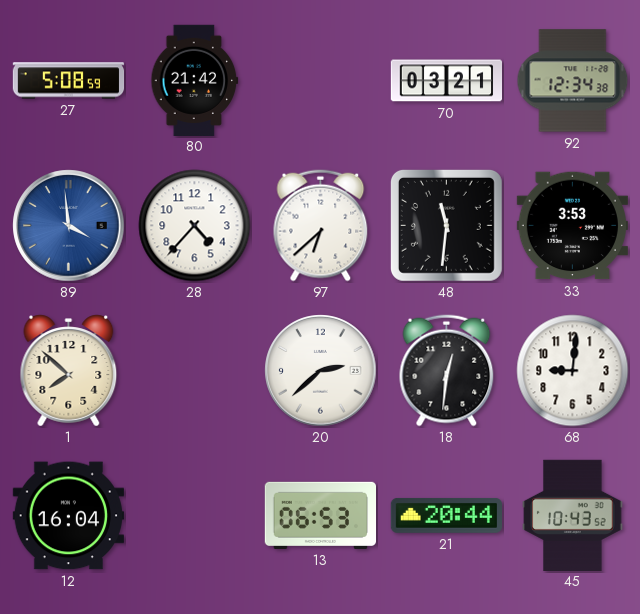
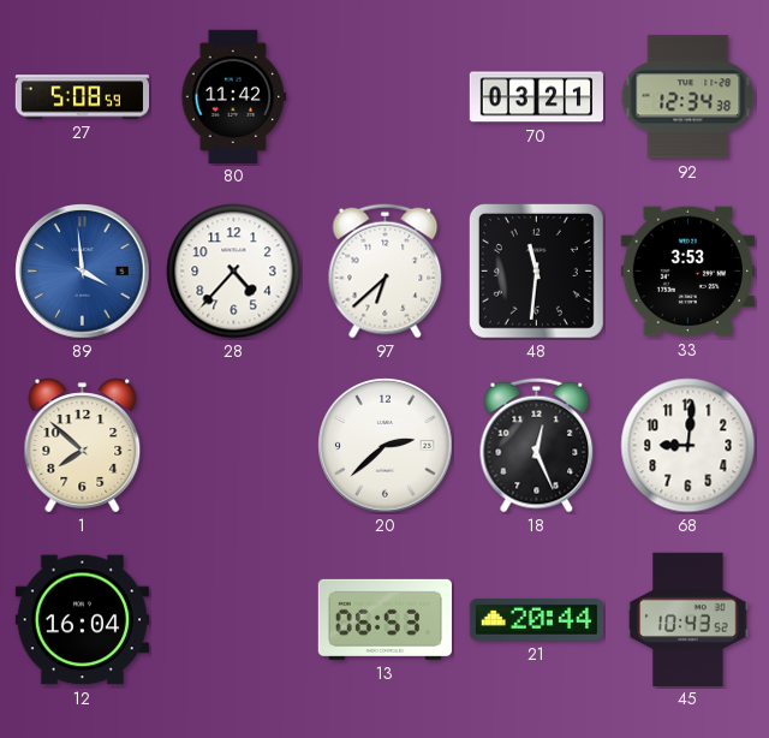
80: 21:42 -> 11:42
18: 12:31 -> 12:26
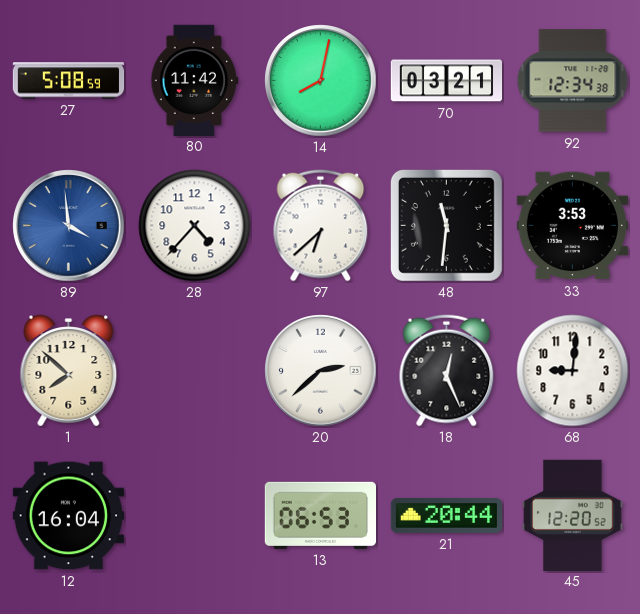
14: none -> 8:02
45: 10:43 -> 12:20
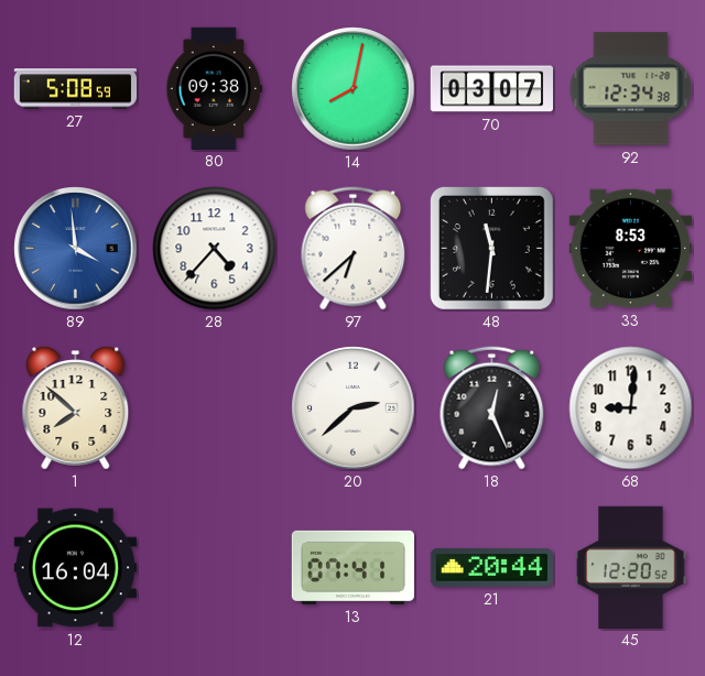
80: 11:42 -> 09:38
70: 03:21 -> 03:07
33: 3:53 -> 8:53
13: 06:53 -> 07:41
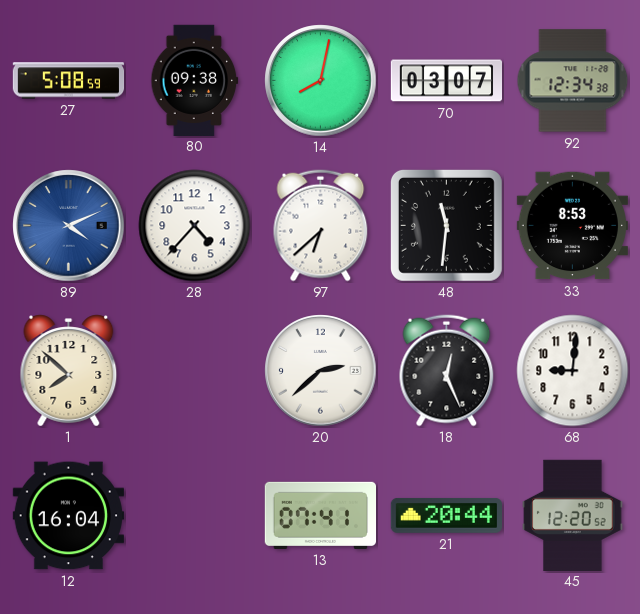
89: 3:59 -> 4:11
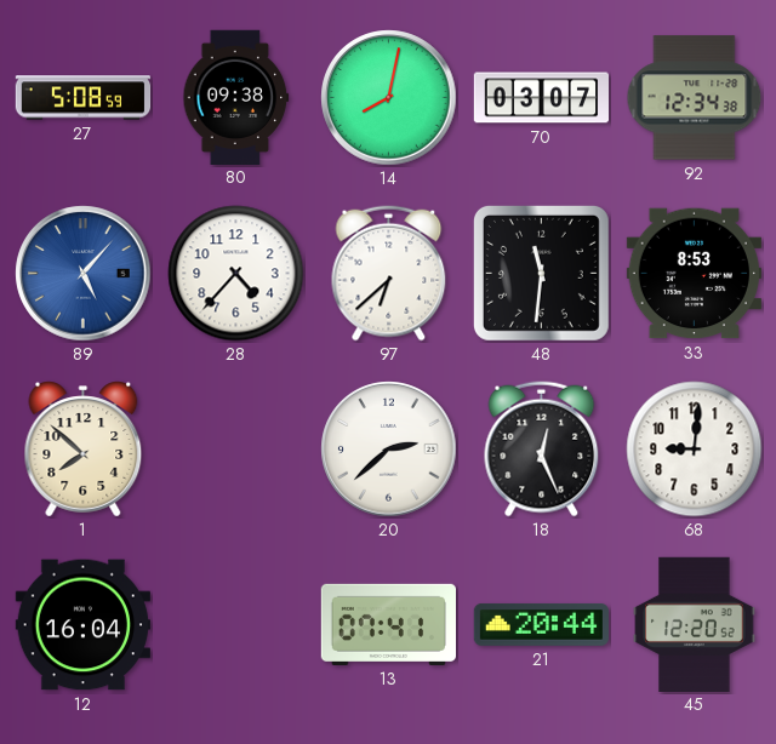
89: 4:11 -> 5:07
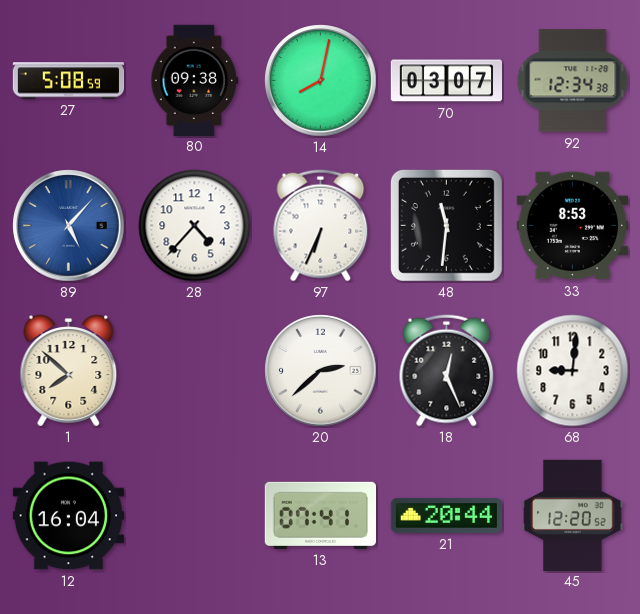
97: 6:38 -> 6:34
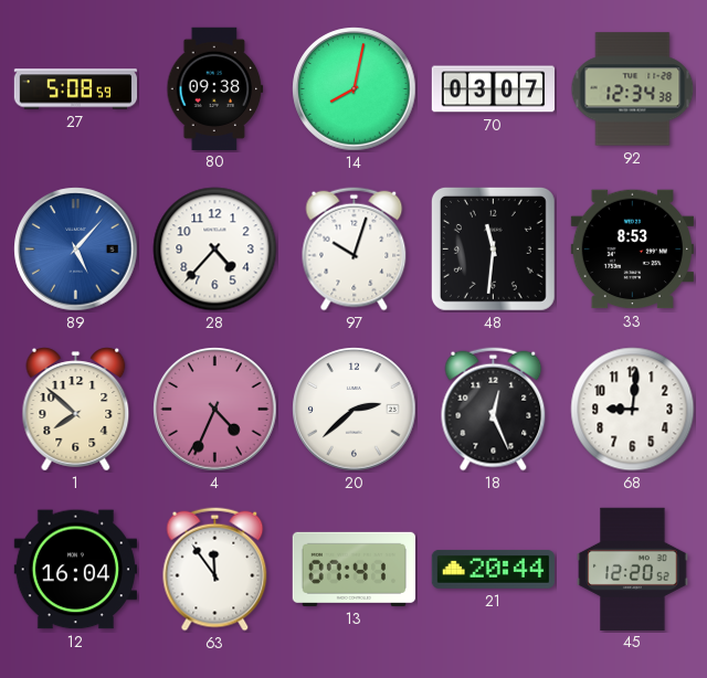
97: 6:34 -> 10:03
4: none -> 4:34
63: none -> 11:54
